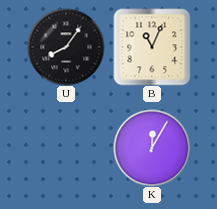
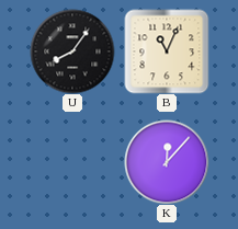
K: 12:05 -> 12:07
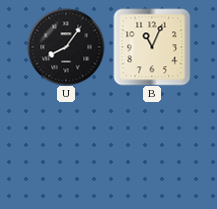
K: 12:07 -> none
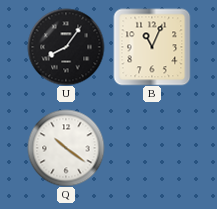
Q: none -> 10:21
